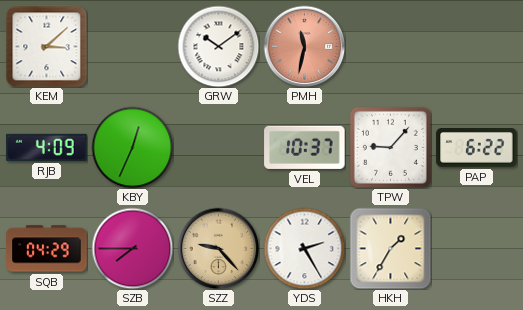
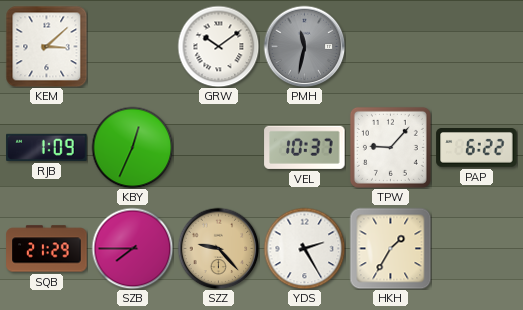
PMH dial: salmon -> grey
RJB: 4:09 -> 1:09
SQB: 04:29 -> 21:29
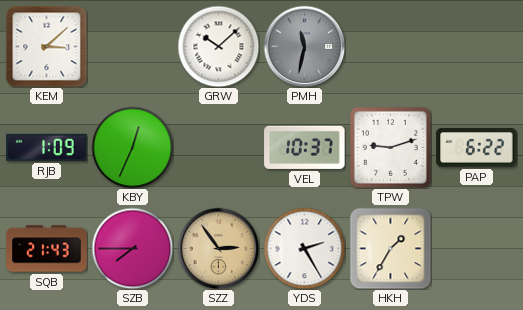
GRW: 10:09 -> 10:08
TPW: 9:07 -> 9:12
SQB: 21:29 -> 21:43
SZZ: 9:23 -> 2:54
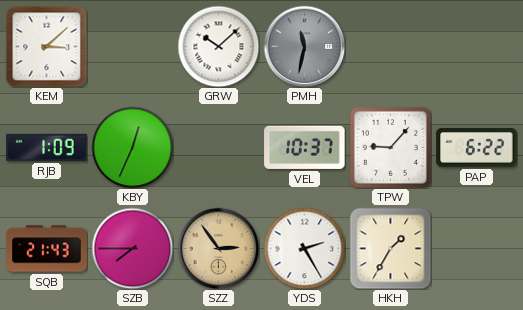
TPW: 9:12 -> 9:07
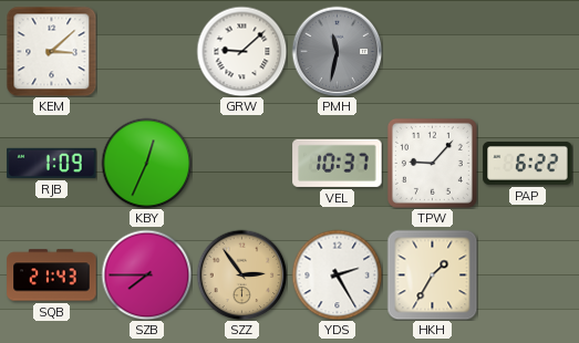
GRW: 10:08 -> 9:08
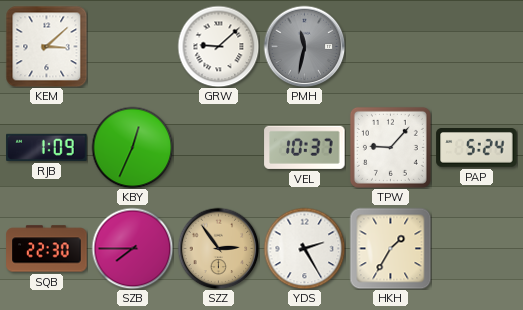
PAP: 6:22 -> 5:24
SQB: 21:43 -> 22:30
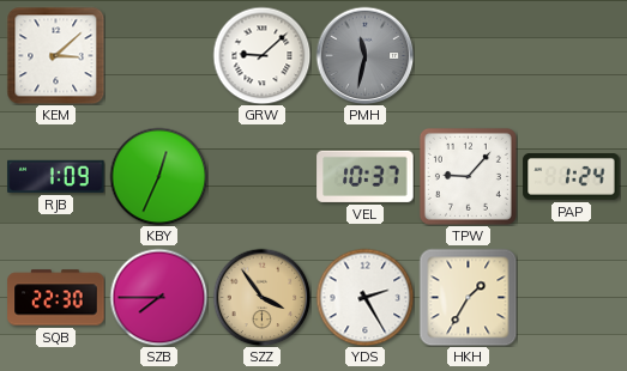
PAP: 5:24 -> 1:24
SZZ: 2:54 -> 3:54
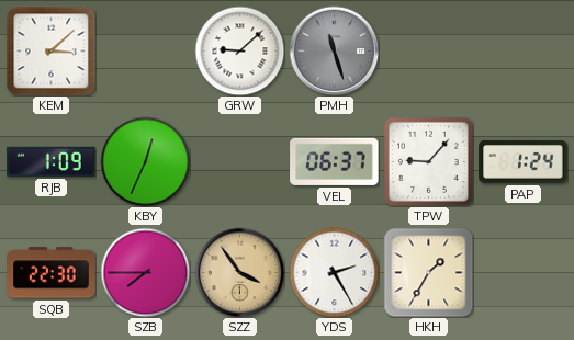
PMH: 11:32 -> 11:27
VEL: 10:37 -> 06:37
